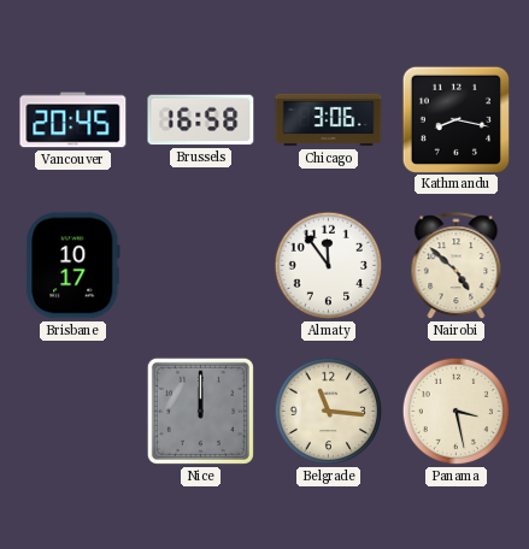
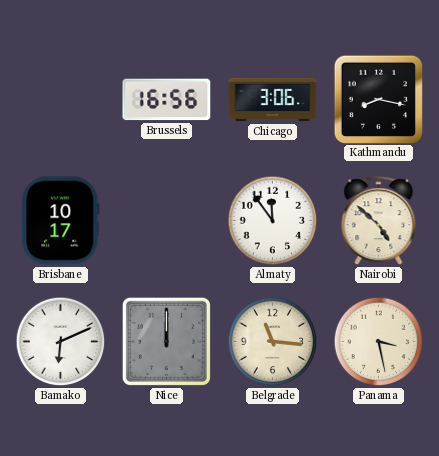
Vancouver: 20:45 -> none
Brussels: 16:58 -> 16:56
Bamako: none -> 6:11
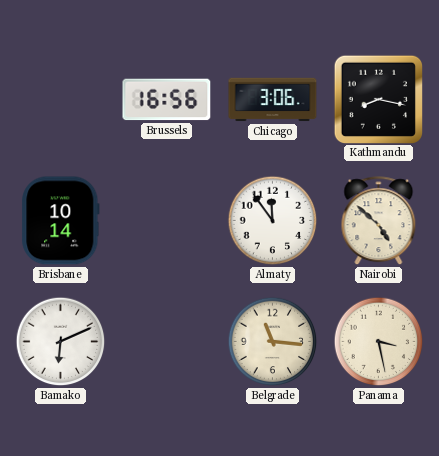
Brisbane: 10:17 -> 10:14
Nice: 12:00 -> none
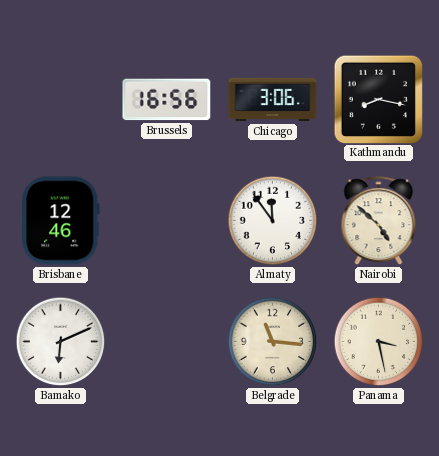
Brisbane: 10:14 -> 12:46
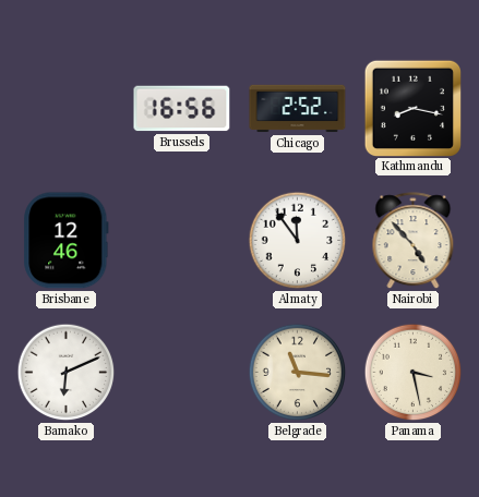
Chicago: 3:06 -> 2:52
Nairobi: 4:52 -> 4:53
